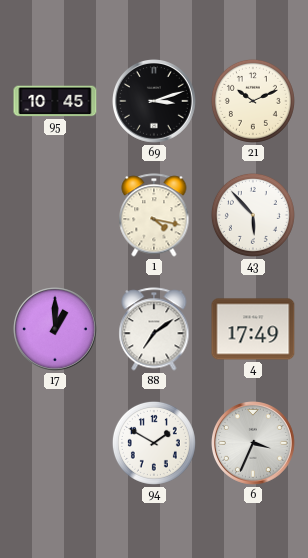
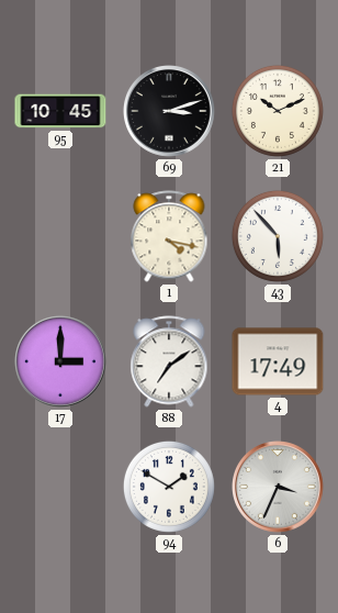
17: 1:00 -> 3:00
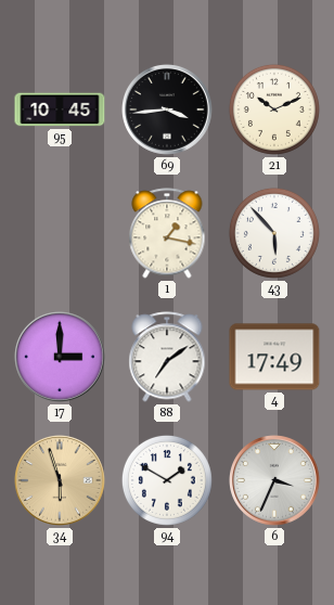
69: 3:12 -> 3:44
1: 4:17 -> 1:17
34: none -> 5:57
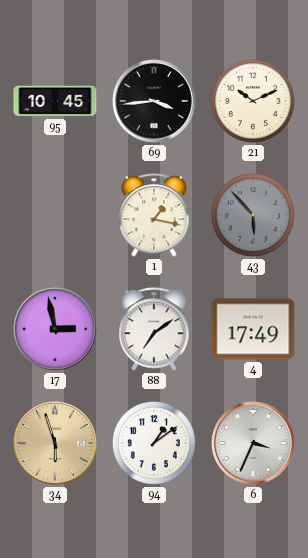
43 dial: white -> grey
17: 3:00 -> 2:58
94: 1:50 -> 1:09
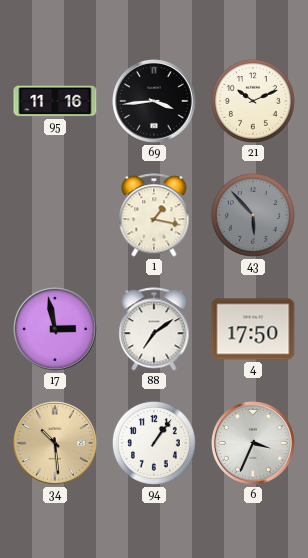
95: 10:45 -> 11:16
4: 17:49 -> 17:50
34: 5:57 -> 10:29
94: 1:09 -> 1:06
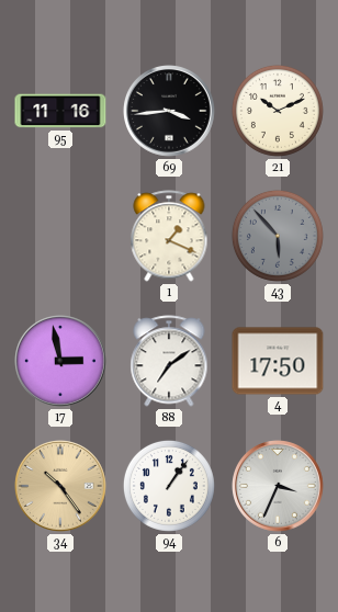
1: 1:17 -> 1:19
34: 10:29 -> 10:24
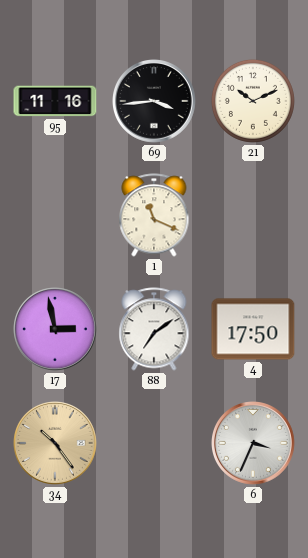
1: 1:19 -> 11:19
43: 5:53 -> none
94: 1:06 -> none
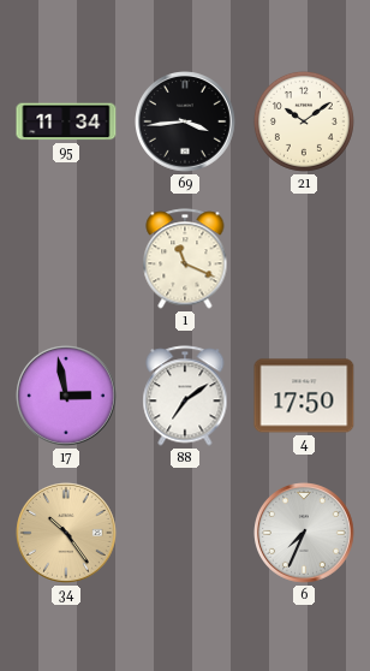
95: 11:16 -> 11:34
21: 10:11 -> 10:09
6: 3:34 -> 7:34
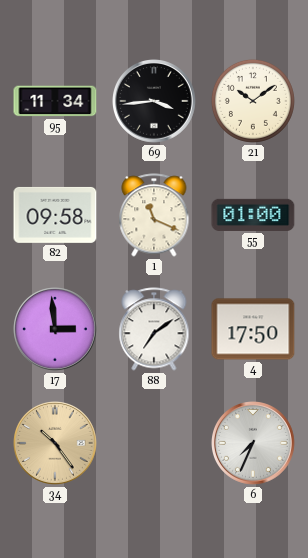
82: none -> 09:58
55: none -> 01:00
17: 2:58 -> 2:59
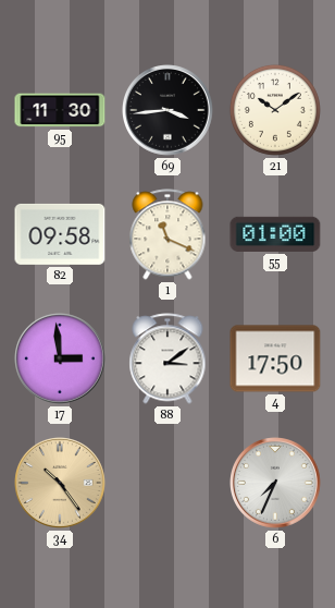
95: 11:34 -> 11:30
88: 7:09 -> 3:09
